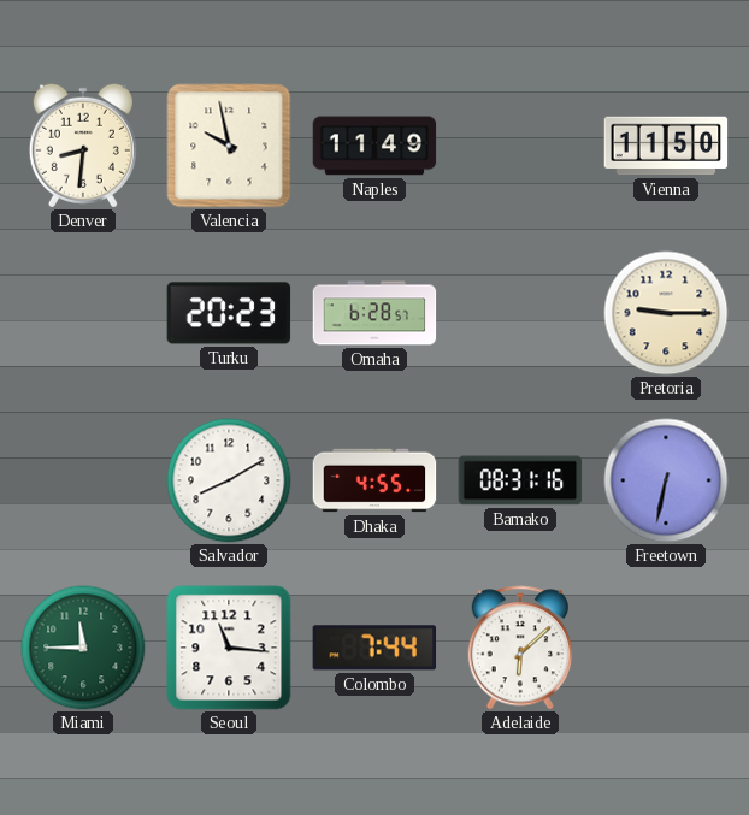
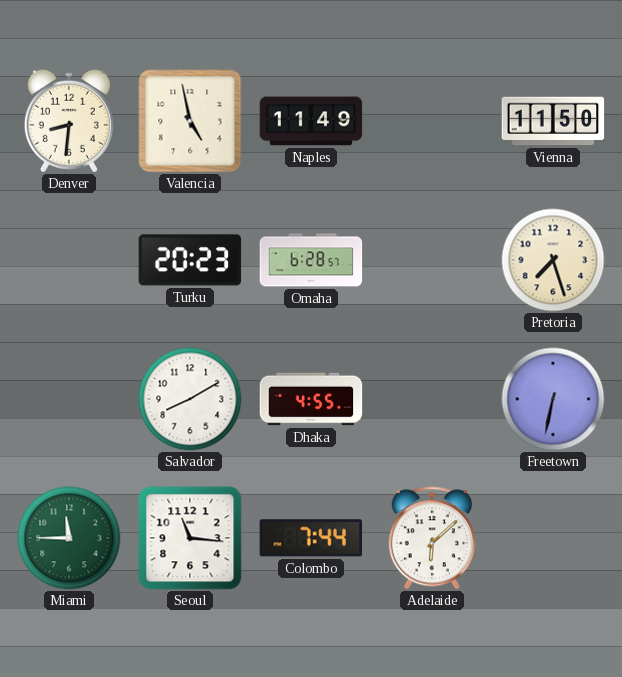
Valencia: 9:58 -> 4:58
Pretoria: 9:15 -> 7:27
Bamako: 08:31 -> none
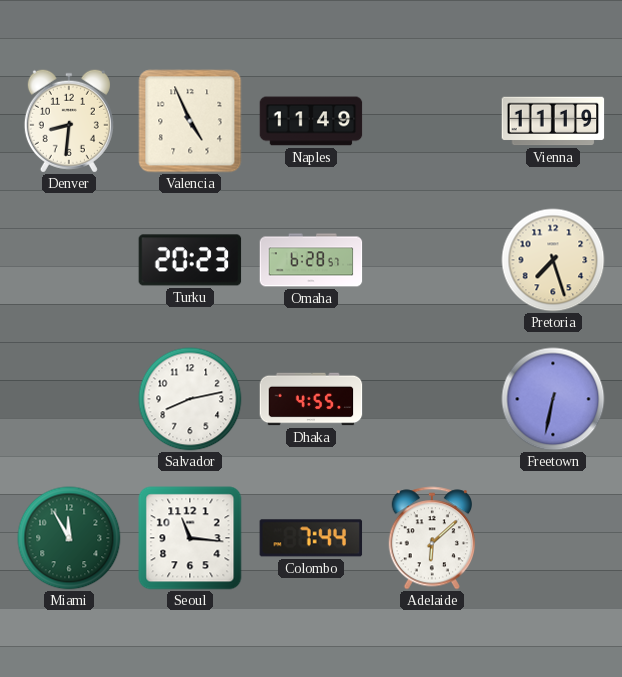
Valencia: 4:58 -> 4:56
Vienna: 11:50 -> 11:19
Salvador: 8:10 -> 8:13
Miami: 11:45 -> 11:55
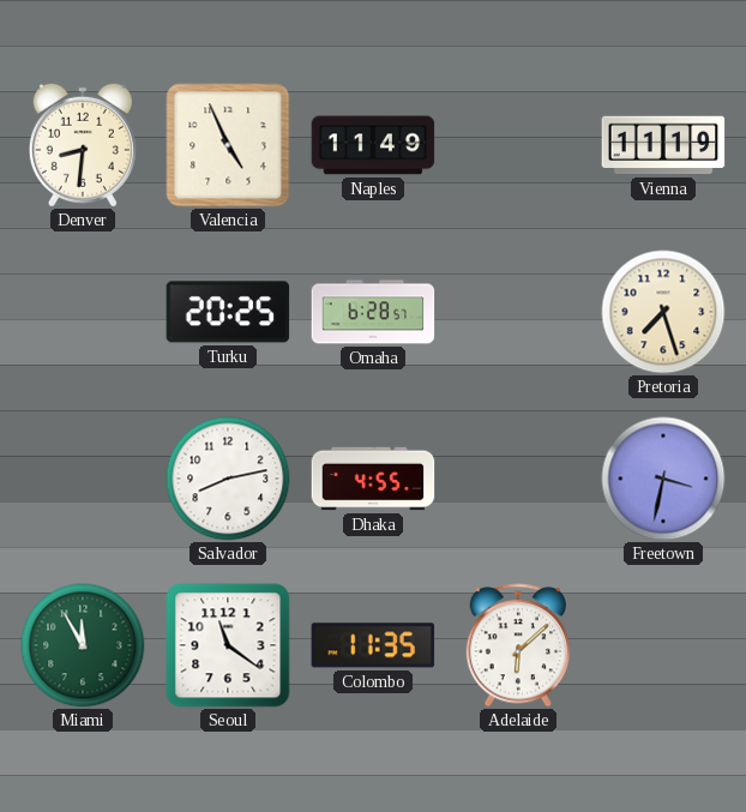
Turku: 20:23 -> 20:25
Freetown: 6:32 -> 3:32
Seoul: 11:16 -> 11:21
Colombo: 7:44 -> 11:35
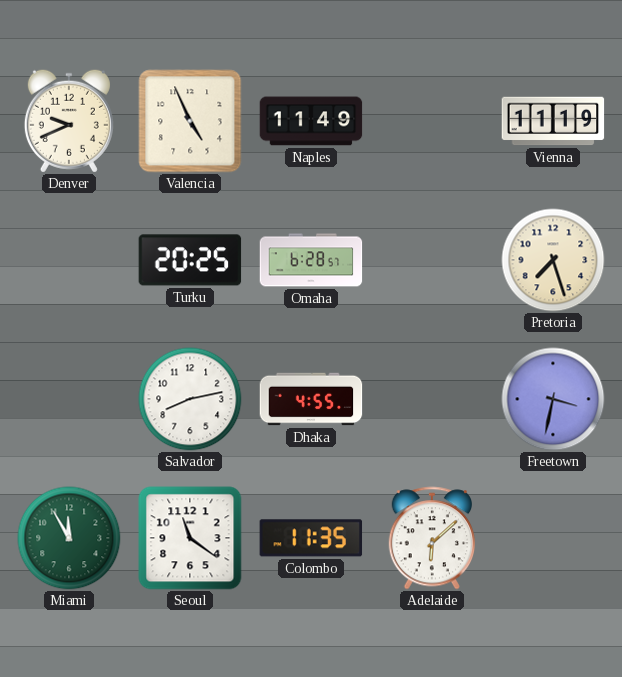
Denver: 8:31 -> 9:41
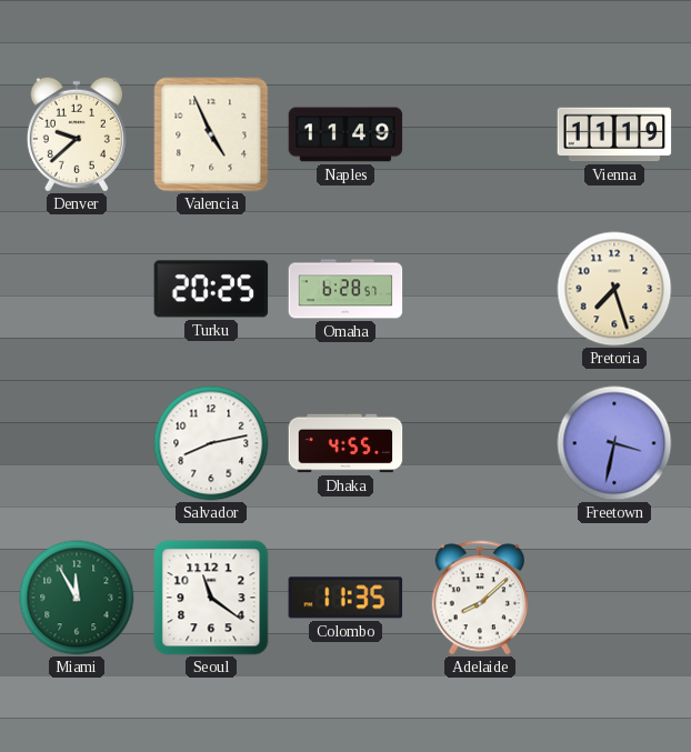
Denver: 9:41 -> 9:38
Adelaide: 6:08 -> 8:08
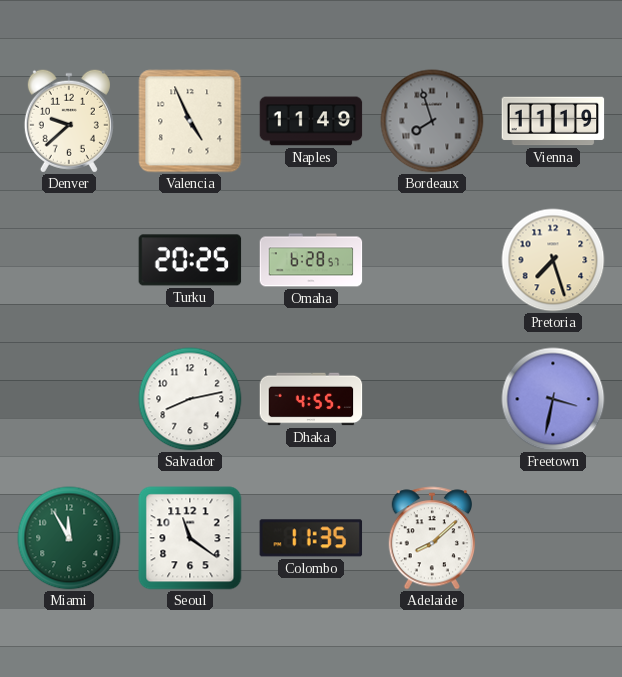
Bordeaux: none -> 7:57
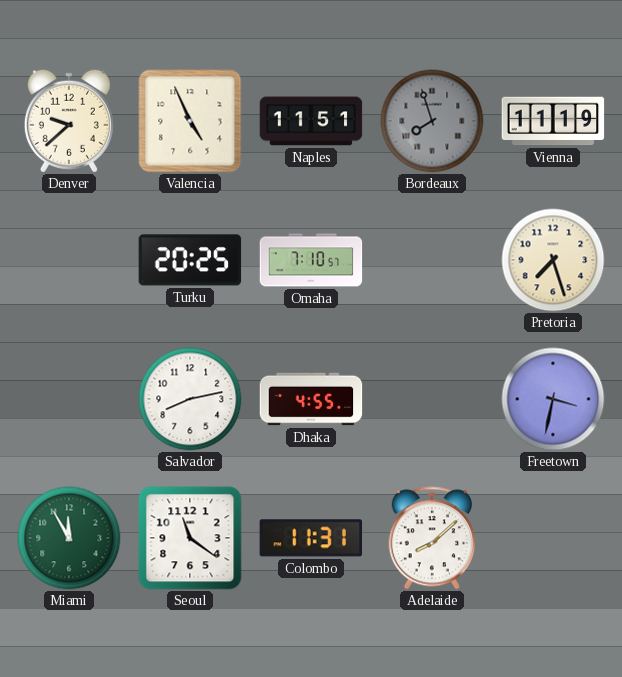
Naples: 11:49 -> 11:51
Omaha: 6:28 -> 7:10
Colombo: 11:35 -> 11:31
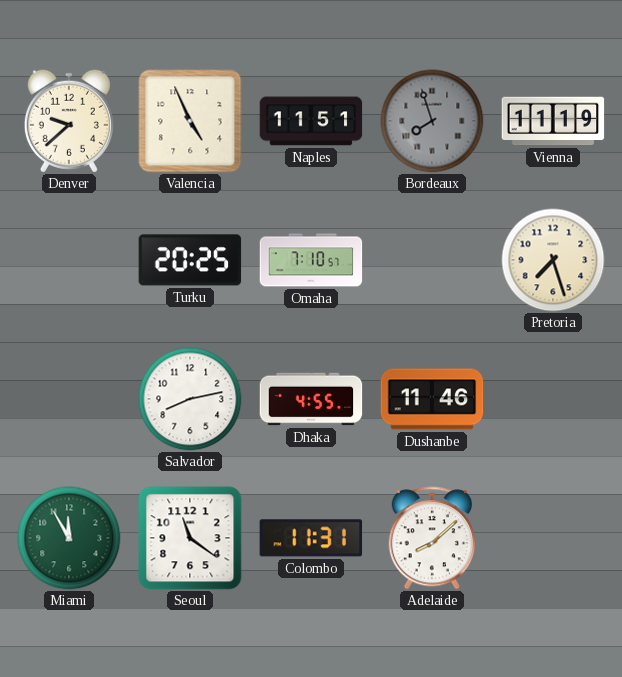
Dushanbe: none -> 11:46
Freetown: 3:32 -> none
